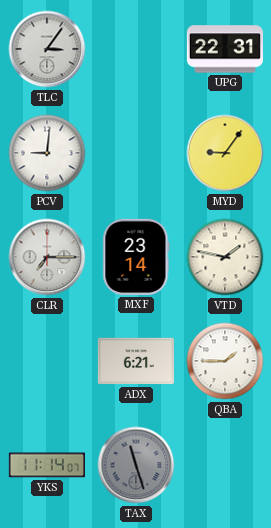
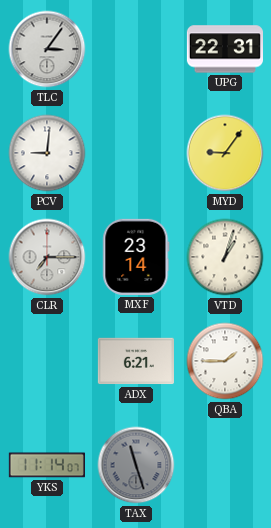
VTD: 1:47 -> 1:03
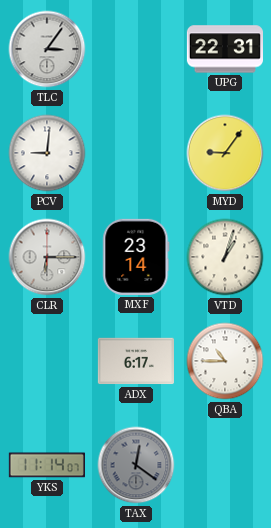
CLR: 7:15 -> 6:15
ADX: 6:21 -> 6:17
QBA: 1:45 -> 10:45
TAX: 11:27 -> 12:21
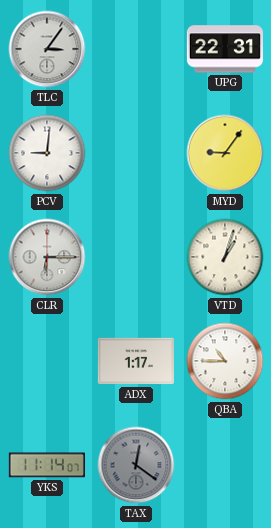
MXF: 23:14 -> none
ADX: 6:17 -> 1:17
